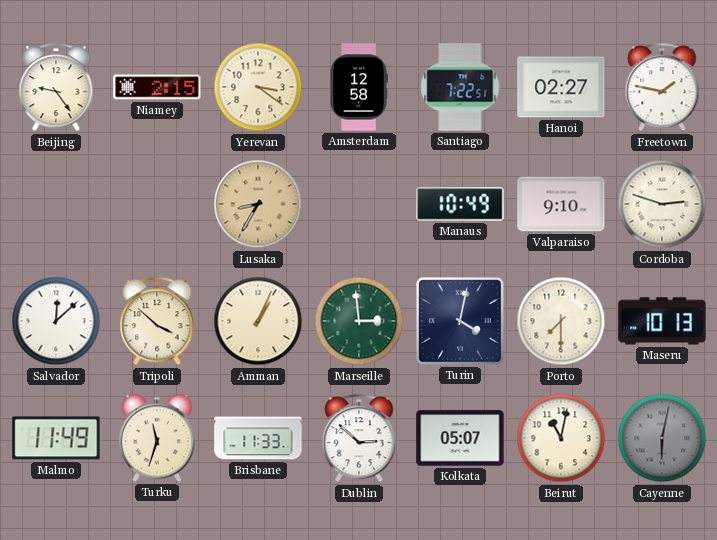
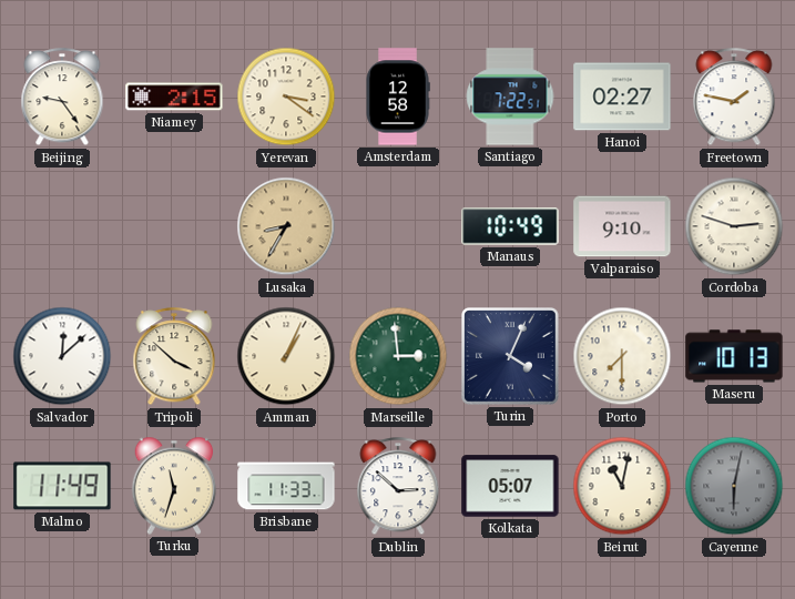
Turin: 4:02 -> 4:04
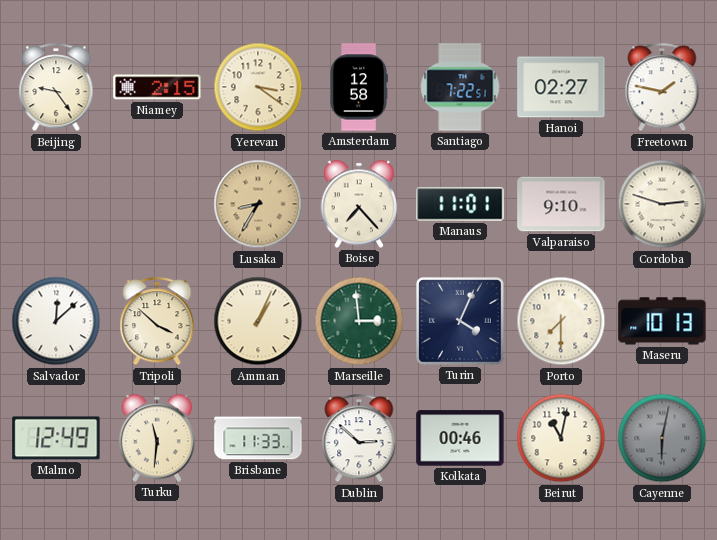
Boise: none -> 7:23
Manaus: 10:49 -> 11:01
Malmo: 11:49 -> 12:49
Turku: 11:33 -> 11:31
Kolkata: 05:07 -> 00:46
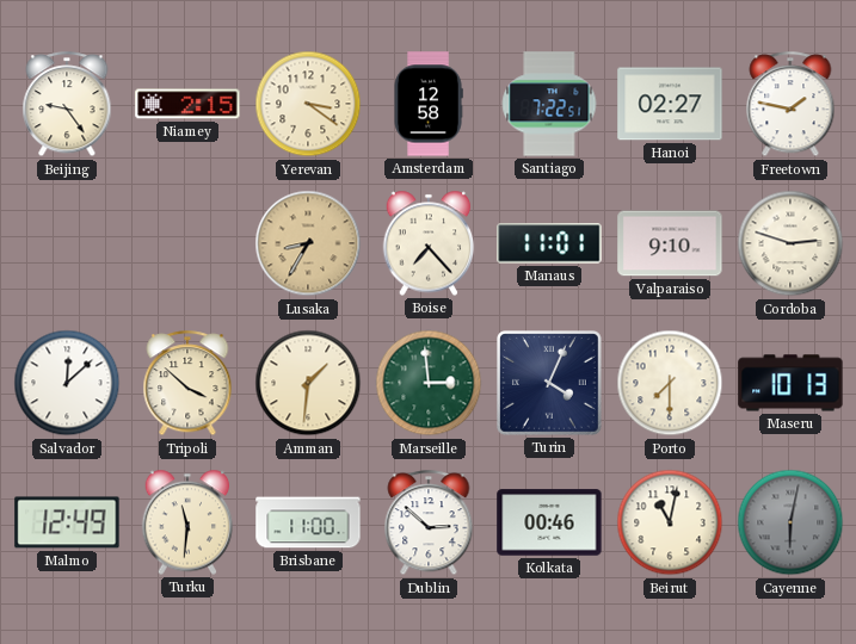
Amman: 1:04 -> 1:31
Brisbane: 11:33 -> 11:00
